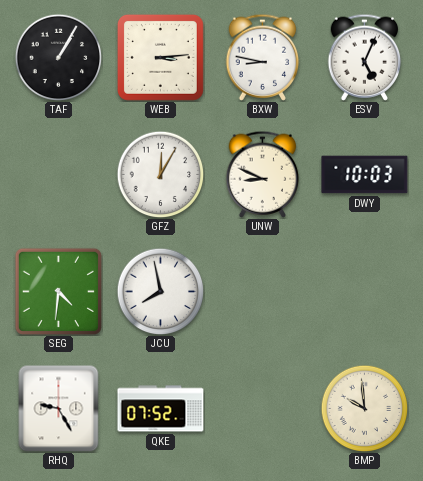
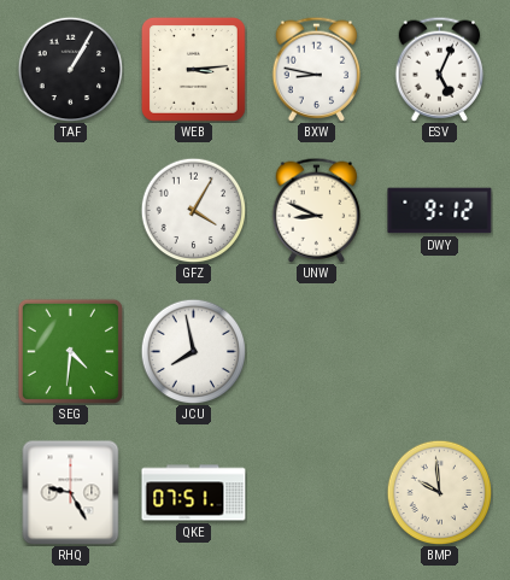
GFZ: 12:05 -> 4:05
DWY: 10:03 -> 9:12
QKE: 07:52 -> 07:51
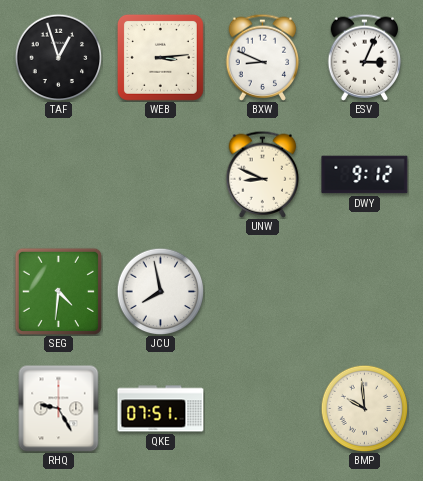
TAF: 1:05 -> 12:57
BXW: 8:47 -> 8:49
ESV: 5:04 -> 3:04
GFZ: 4:05 -> none
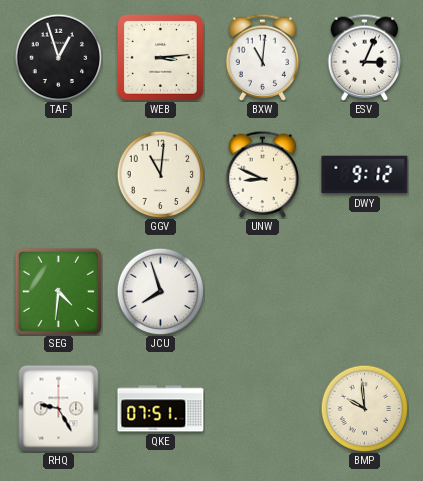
BXW: 8:49 -> 11:01
GGV: none -> 11:01
JCU: 7:58 -> 7:57
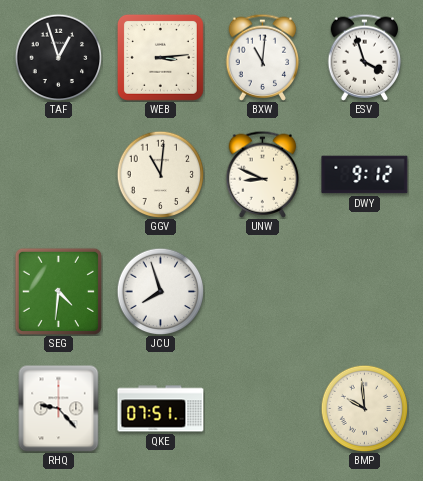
ESV: 3:04 -> 3:57
RHQ: 9:25 -> 9:23
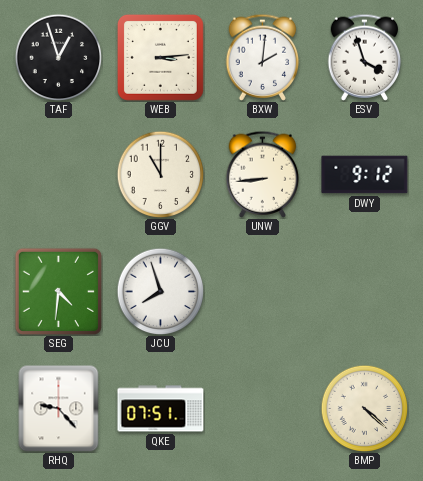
BXW: 11:01 -> 2:01
GGV: 11:01 -> 11:00
UNW: 8:49 -> 8:44
BMP: 9:59 -> 4:22
